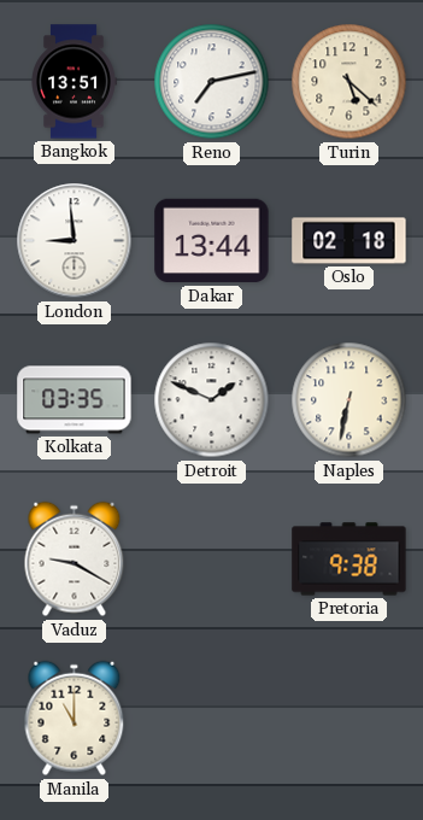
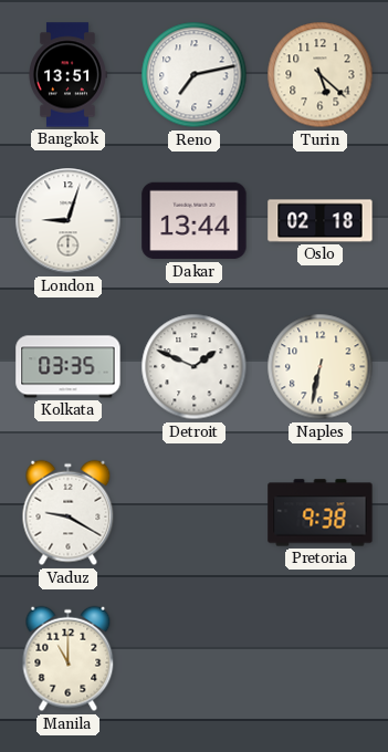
London: 8:59 -> 9:03
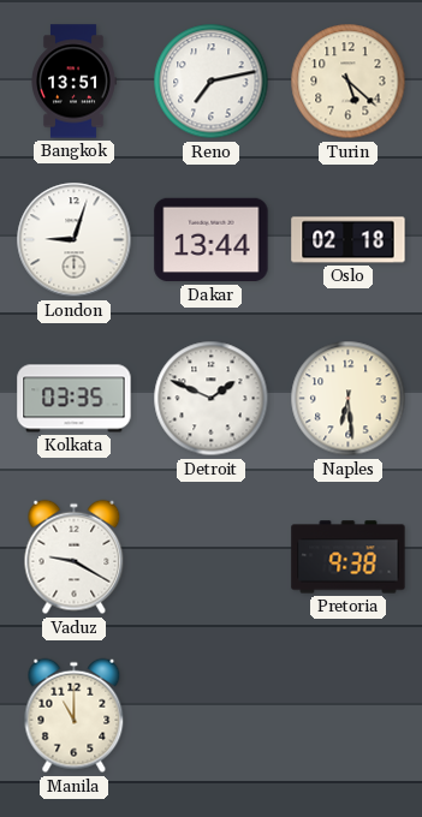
Naples: 6:32 -> 6:29
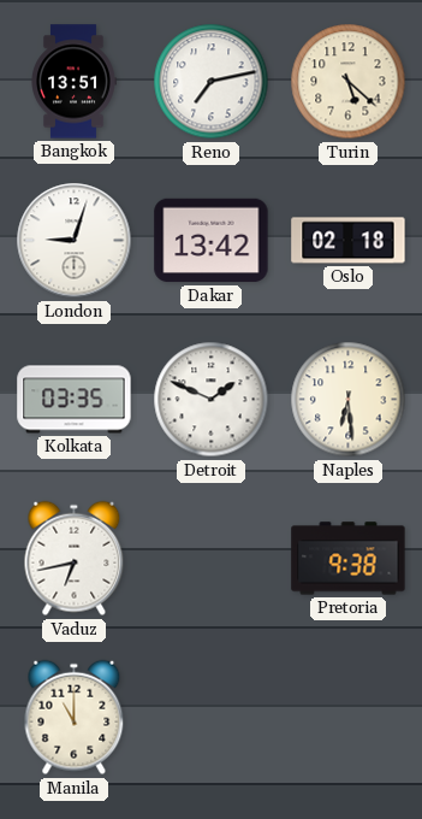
Dakar: 13:44 -> 13:42
Vaduz: 9:20 -> 6:43
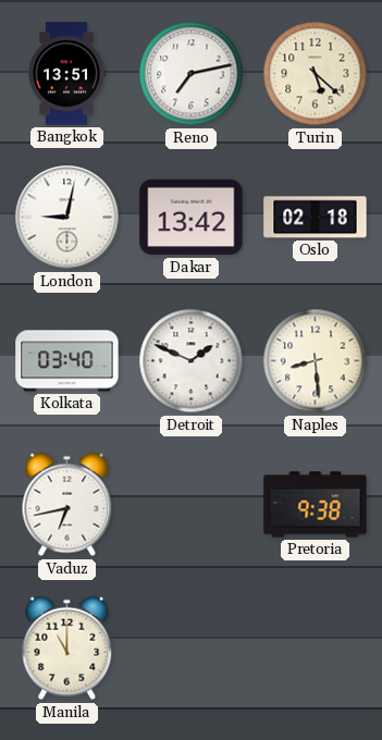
London: 9:03 -> 9:02
Kolkata: 03:35 -> 03:40
Naples: 6:29 -> 8:29
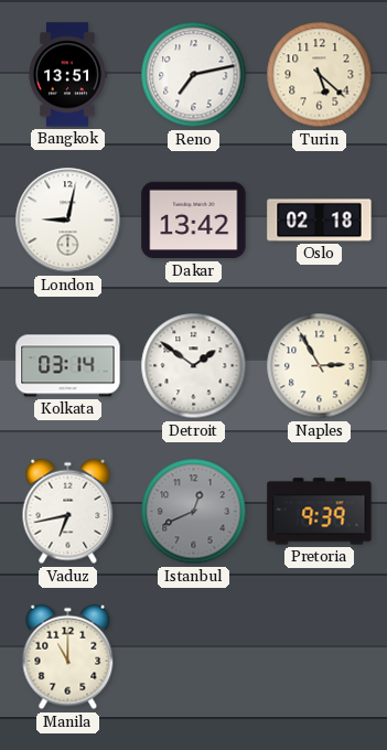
Kolkata: 03:40 -> 03:14
Detroit: 1:49 -> 1:51
Naples: 8:29 -> 2:55
Istanbul: none -> 12:41
Pretoria: 9:38 -> 9:39
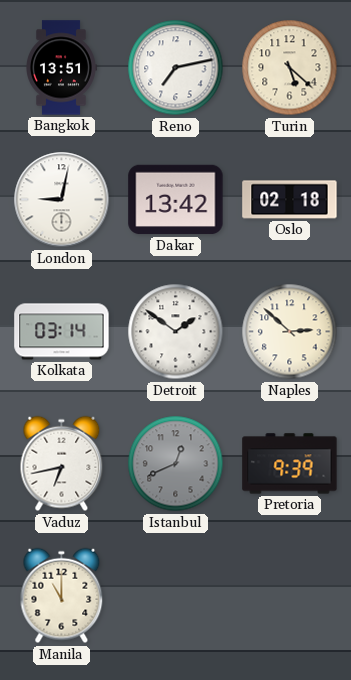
Naples: 2:55 -> 2:52
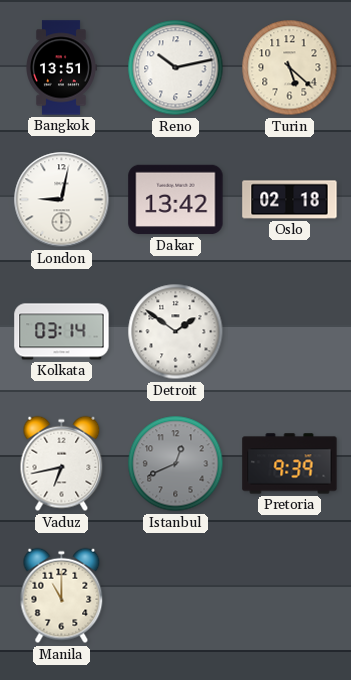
Reno: 7:13 -> 10:13
Naples: 2:52 -> none
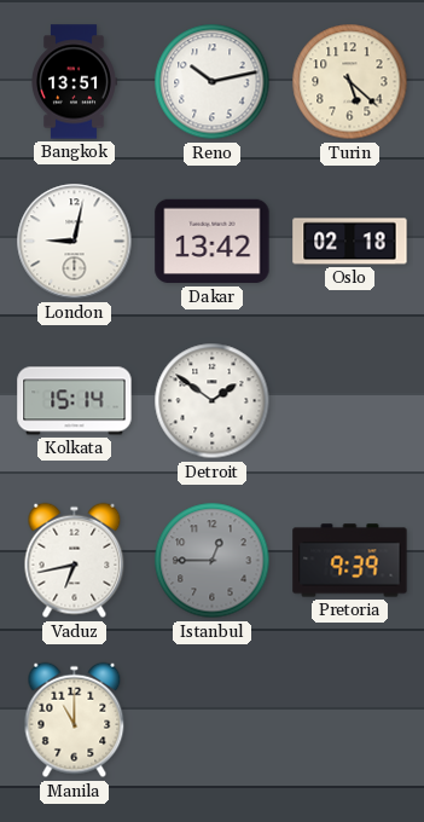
Kolkata: 03:14 -> 15:14
Istanbul: 12:41 -> 12:45
